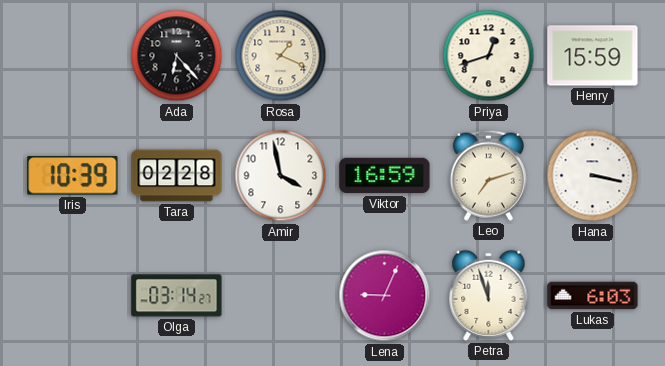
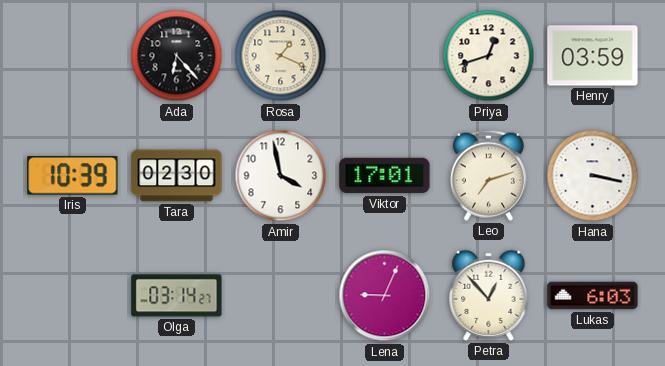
Henry: 15:59 -> 03:59
Tara: 02:28 -> 02:30
Viktor: 16:59 -> 17:01
Petra: 11:57 -> 12:53
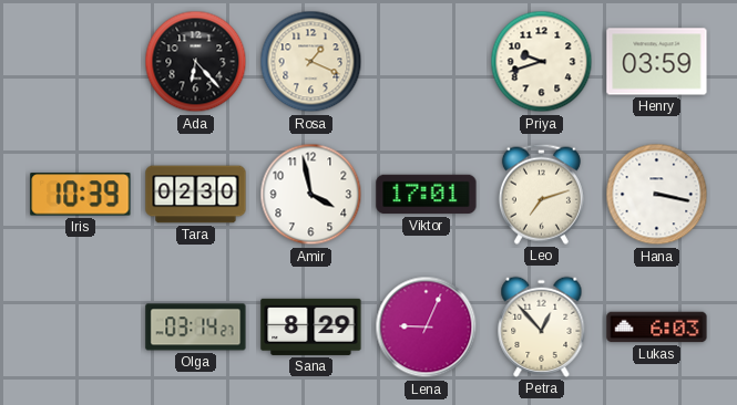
Priya: 12:42 -> 9:42
Sana: none -> 8:29
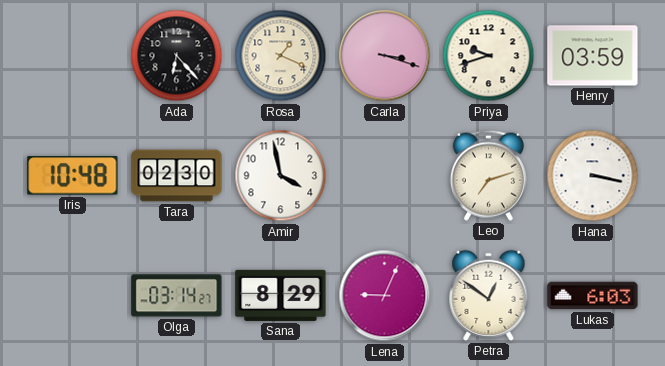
Carla: none -> 3:18
Iris: 10:39 -> 10:48
Viktor: 17:01 -> none
Petra: 12:53 -> 12:51
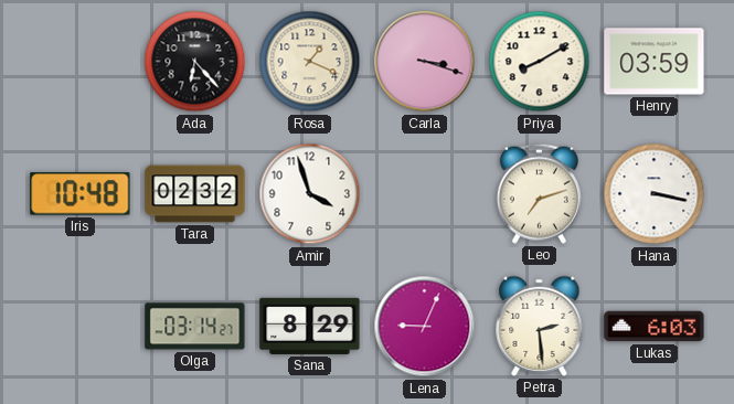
Priya: 9:42 -> 8:10
Tara: 02:30 -> 02:32
Amir: 3:58 -> 3:57
Petra: 12:51 -> 2:29
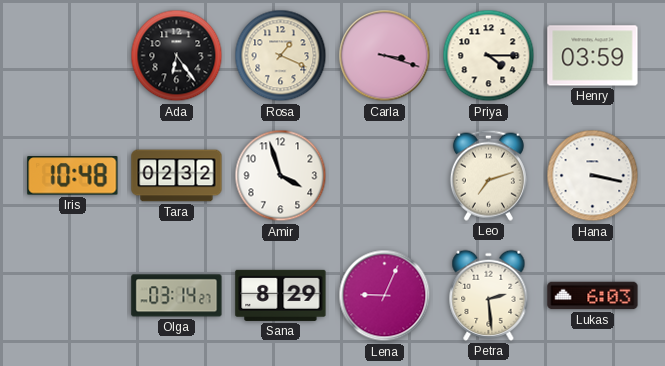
Ada: 6:23 -> 6:24
Priya: 8:10 -> 4:15
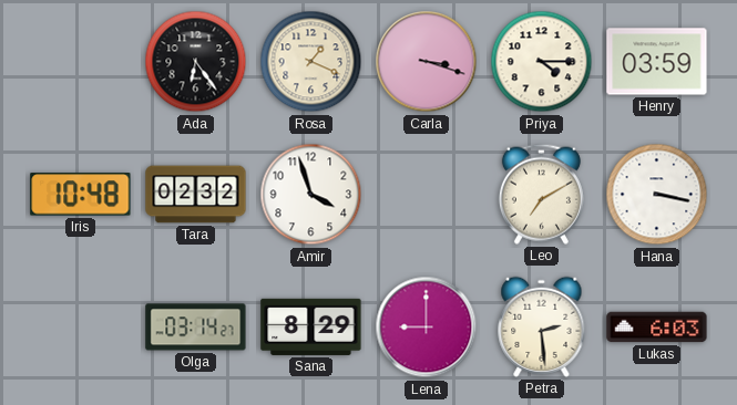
Leo: 7:12 -> 7:10
Lena: 9:04 -> 9:00
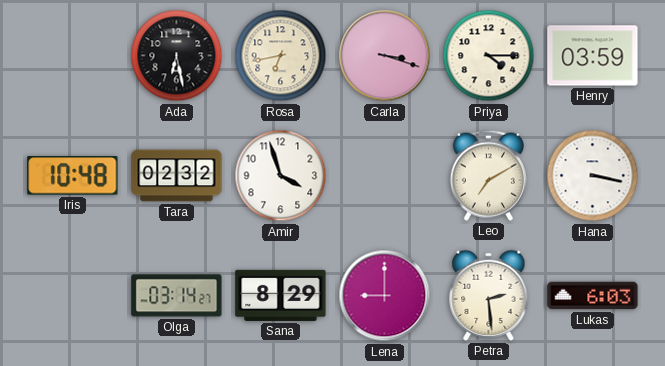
Ada: 6:24 -> 6:28
Rosa: 1:19 -> 6:43
